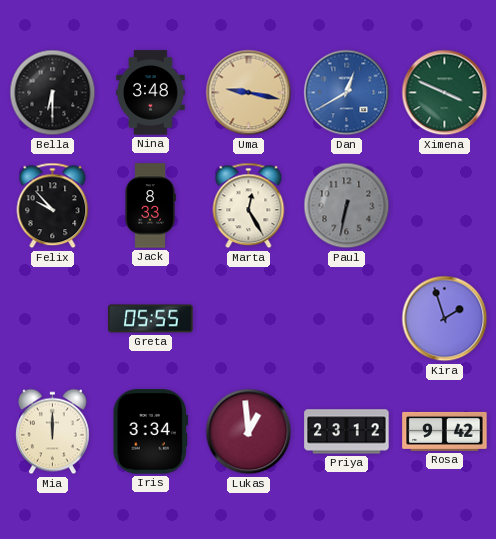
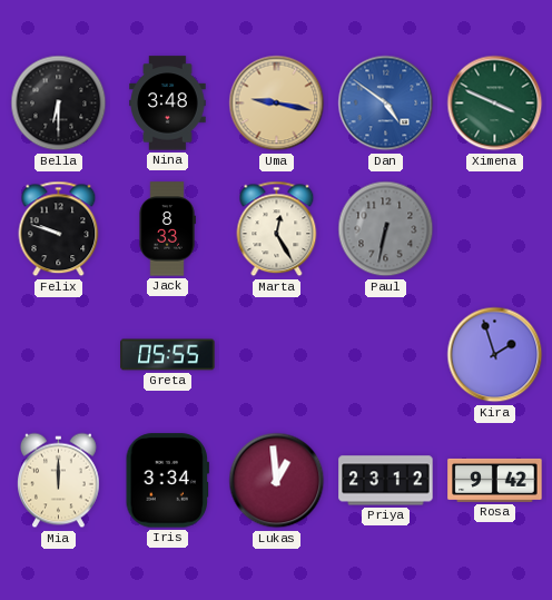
Dan: 12:40 -> 4:51
Felix: 9:53 -> 9:48
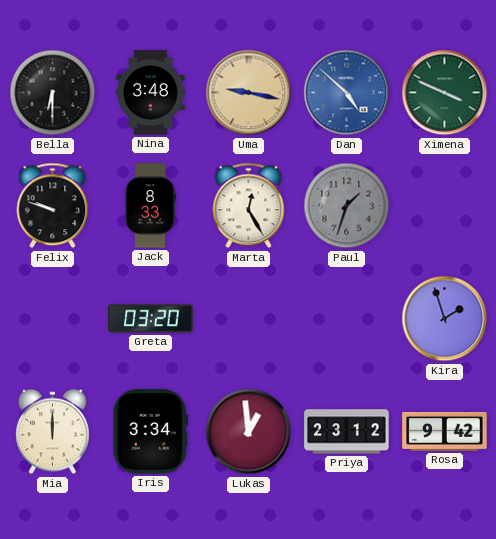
Dan: 4:51 -> 4:52
Paul: 6:32 -> 1:33
Greta: 05:55 -> 03:20
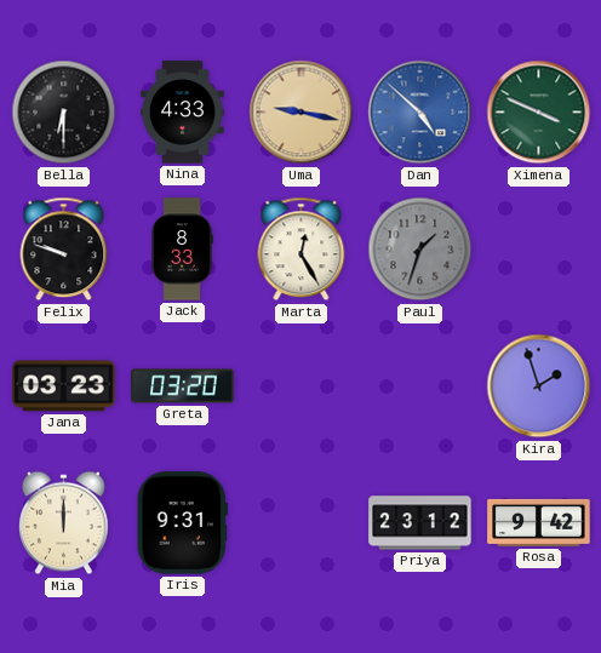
Nina: 3:48 -> 4:33
Jana: none -> 03:23
Iris: 3:34 -> 9:31
Lukas: 12:59 -> none
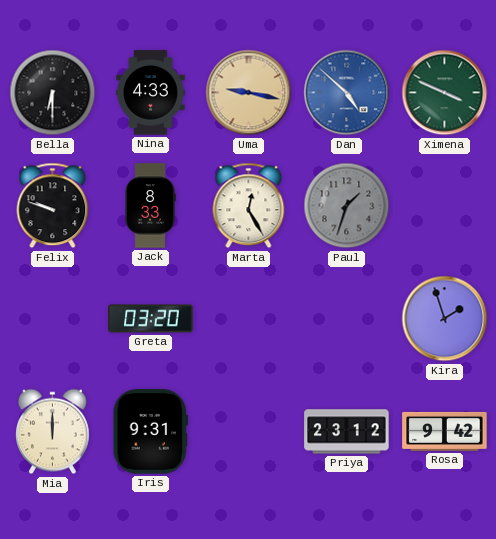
Jana: 03:23 -> none
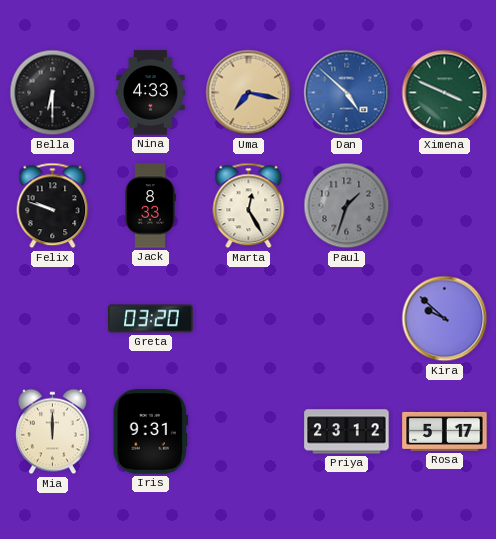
Uma: 9:17 -> 7:17
Kira: 1:57 -> 9:52
Rosa: 9:42 -> 5:17
